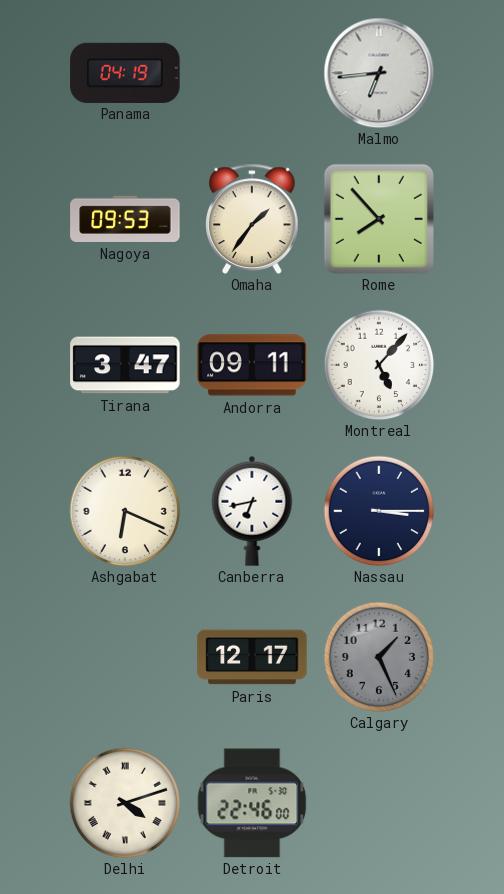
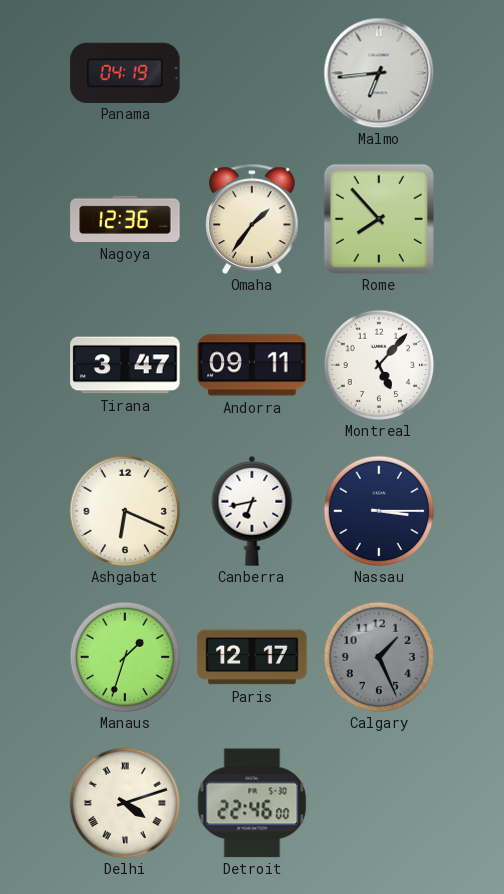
Nagoya: 09:53 -> 12:36
Manaus: none -> 1:33
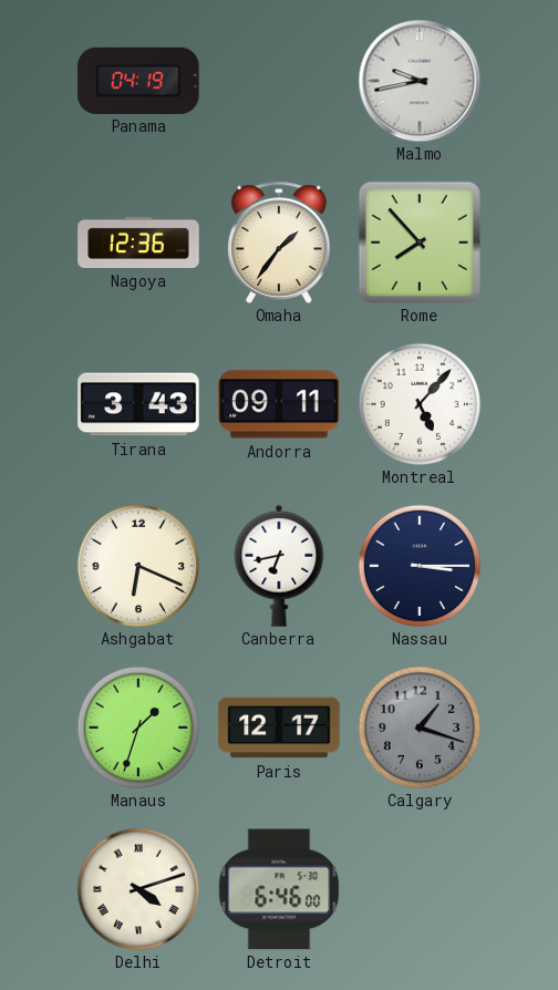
Malmo: 6:44 -> 9:43
Tirana: 3:47 -> 3:43
Calgary: 1:26 -> 1:18
Detroit: 22:46 -> 6:46
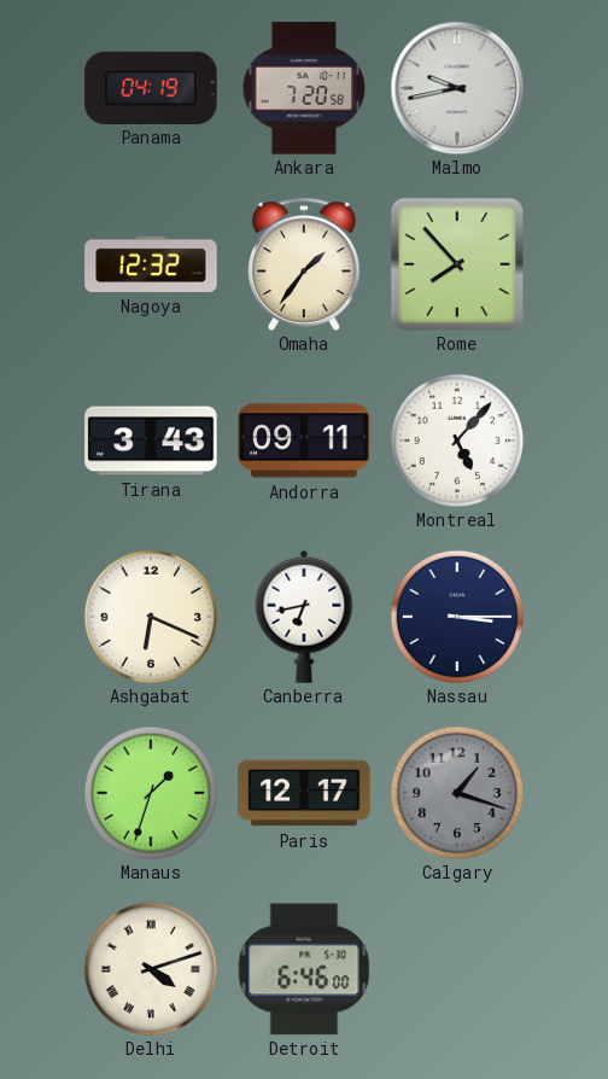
Ankara: none -> 7:20
Nagoya: 12:36 -> 12:32
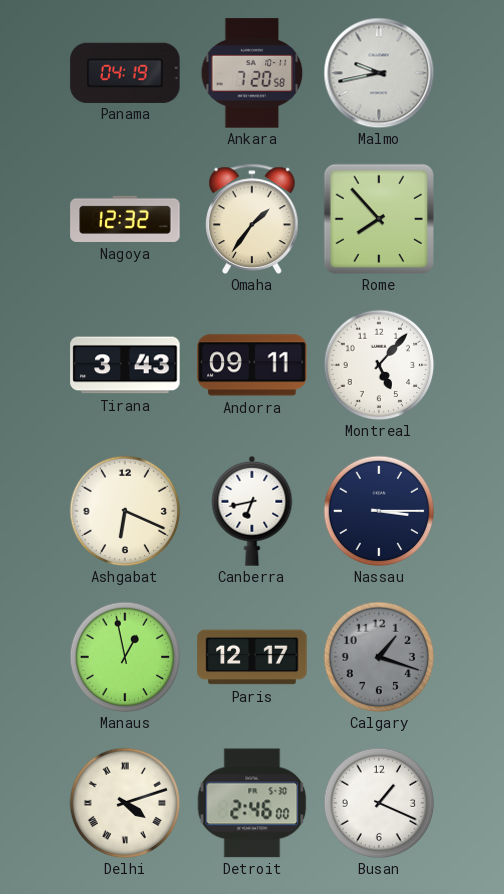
Manaus: 1:33 -> 12:58
Detroit: 6:46 -> 2:46
Busan: none -> 1:19
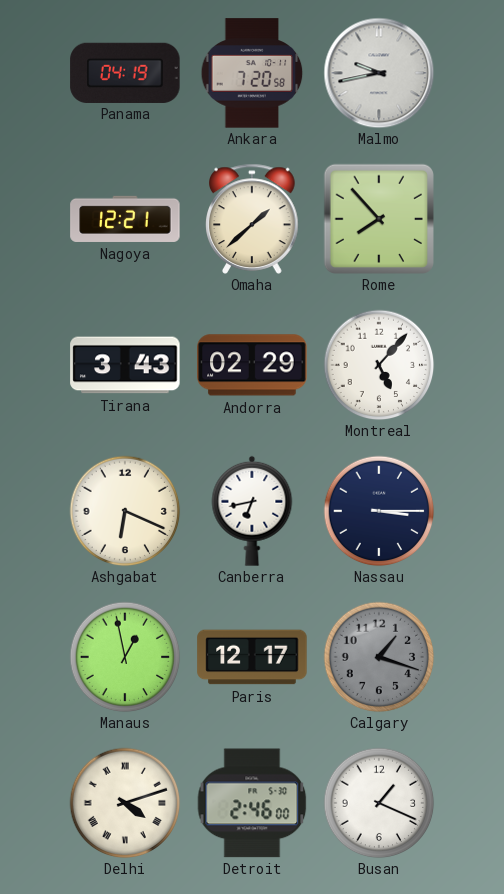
Nagoya: 12:32 -> 12:21
Omaha: 1:36 -> 1:38
Andorra: 09:11 -> 02:29
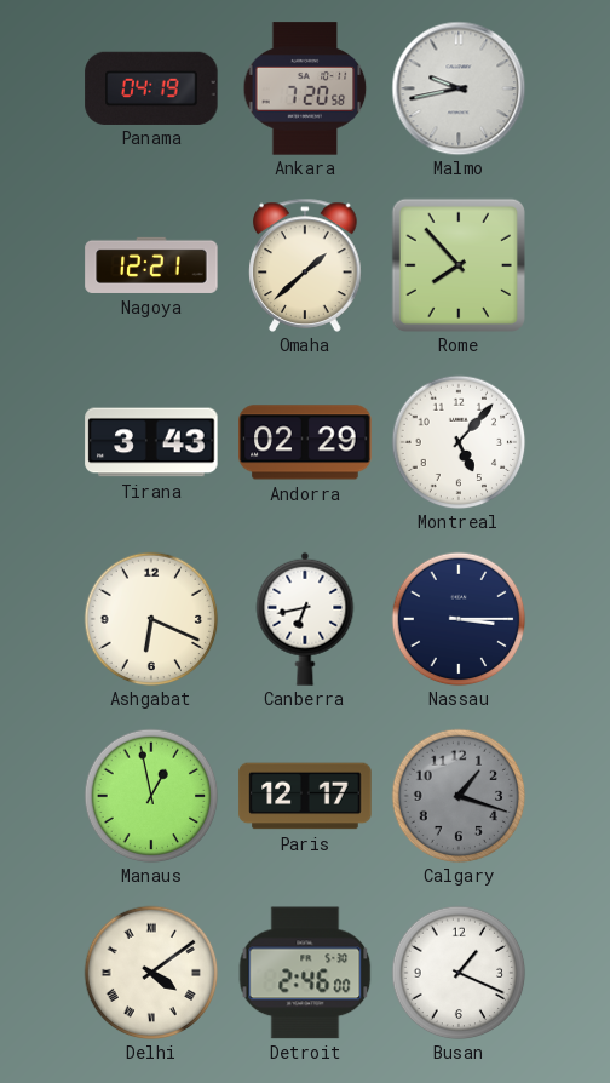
Delhi: 4:12 -> 4:09
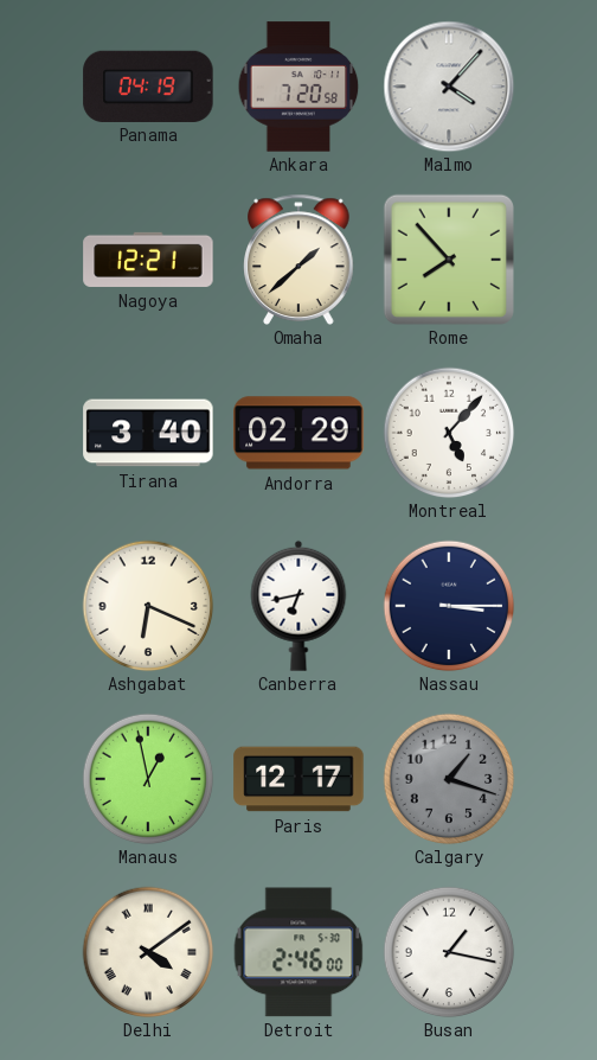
Malmo: 9:43 -> 4:07
Tirana: 3:43 -> 3:40
Busan: 1:19 -> 1:17
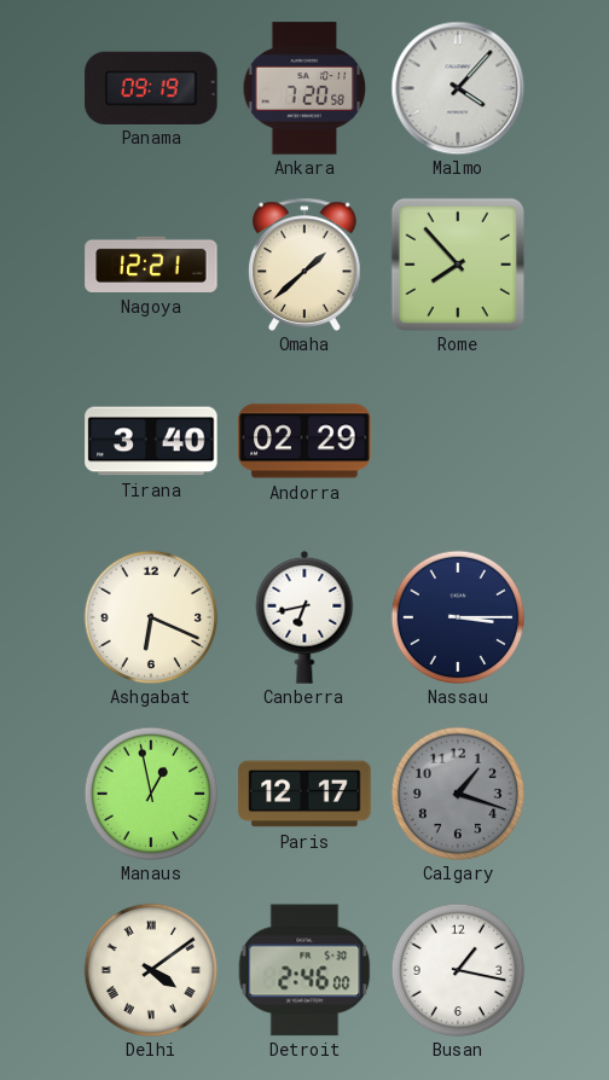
Panama: 04:19 -> 09:19
Montreal: 5:07 -> none
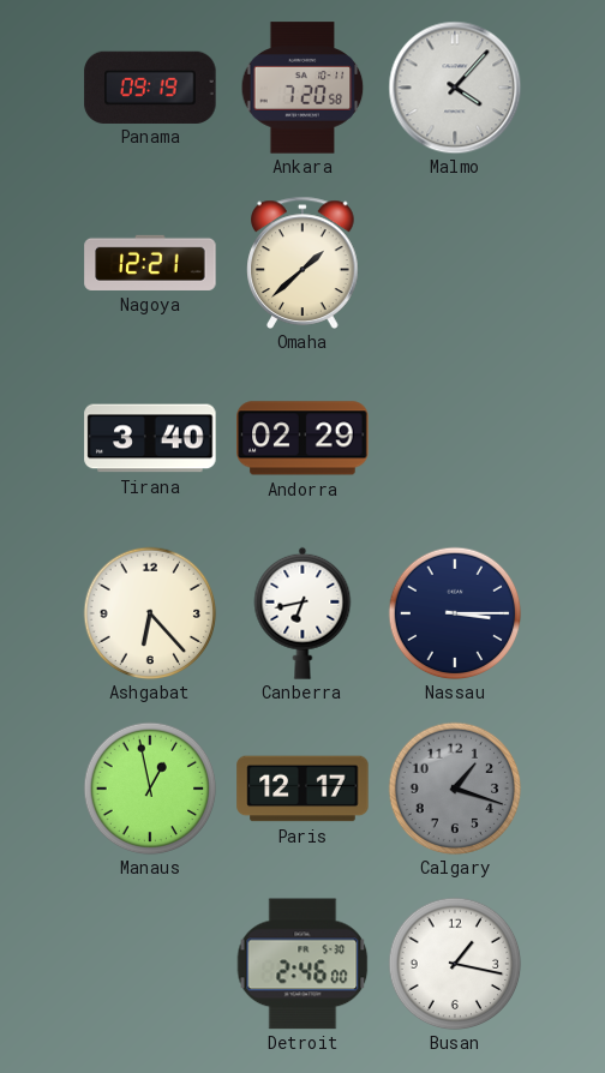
Rome: 7:53 -> none
Ashgabat: 6:19 -> 6:23
Delhi: 4:09 -> none
